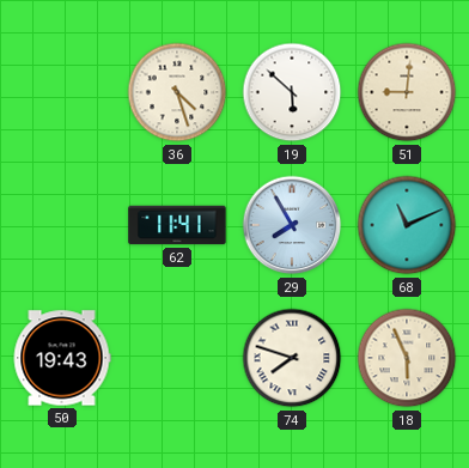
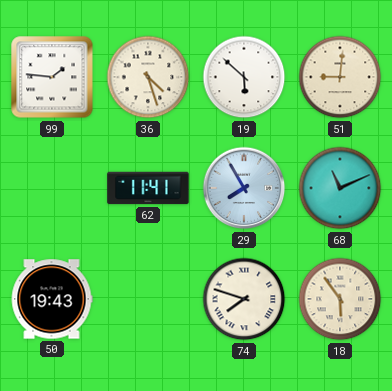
99: none -> 1:46
18: 5:56 -> 5:54
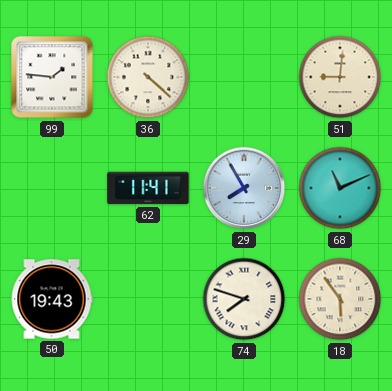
36: 4:27 -> 4:22
19: 5:52 -> none
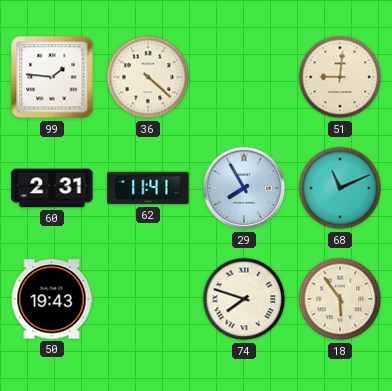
60: none -> 2:31
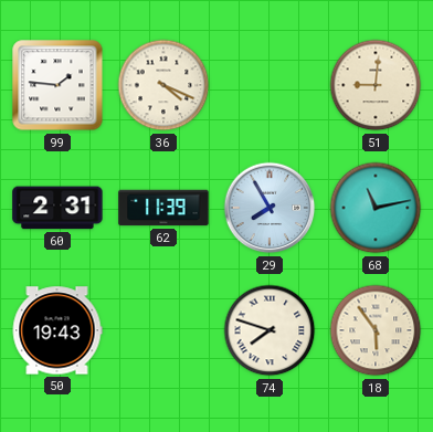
36: 4:22 -> 4:19
62: 11:41 -> 11:39
68: 11:11 -> 11:13
